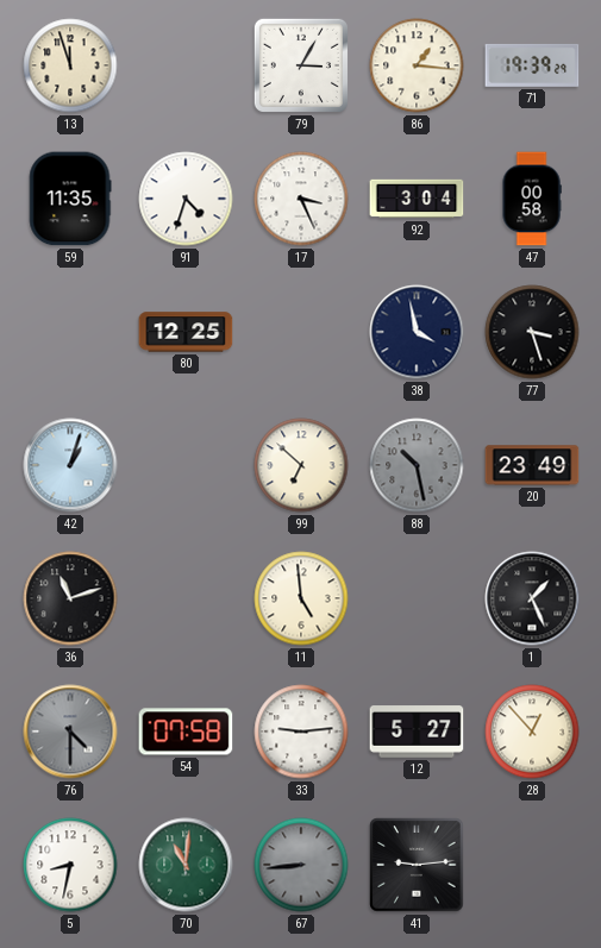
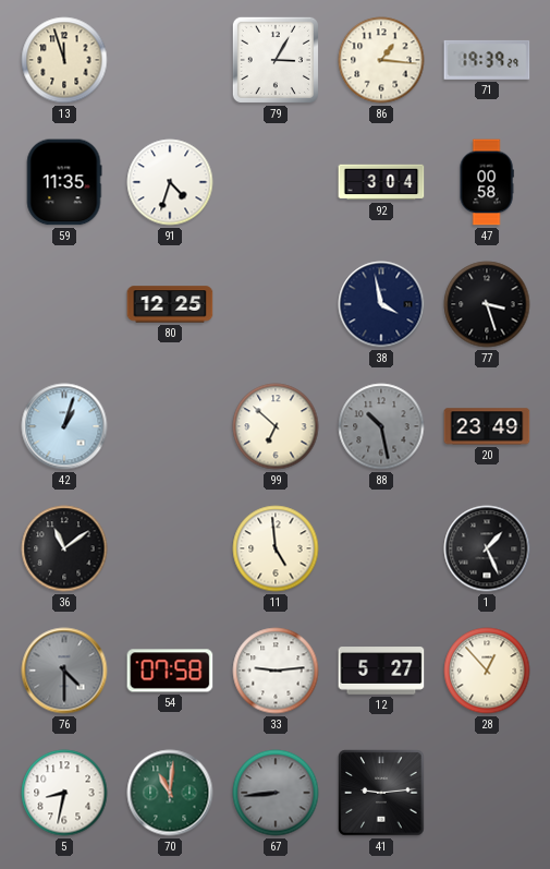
17: 3:26 -> none
36: 11:12 -> 11:09
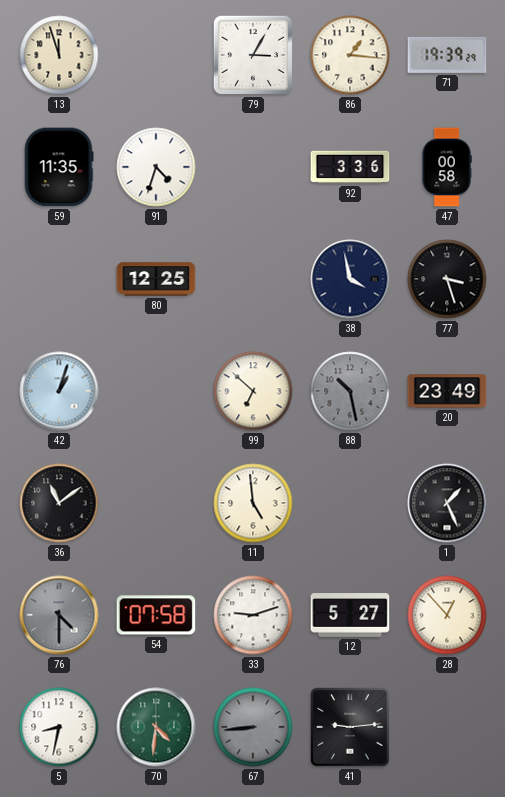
92: 3:04 -> 3:36
33: 9:14 -> 9:12
70: 11:01 -> 4:31
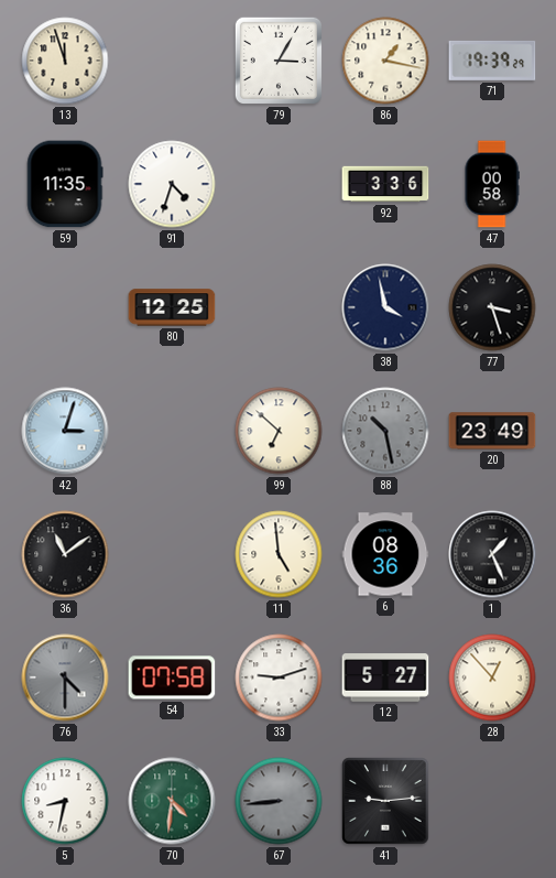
86: 1:16 -> 1:17
42: 1:03 -> 3:03
6: none -> 08:36
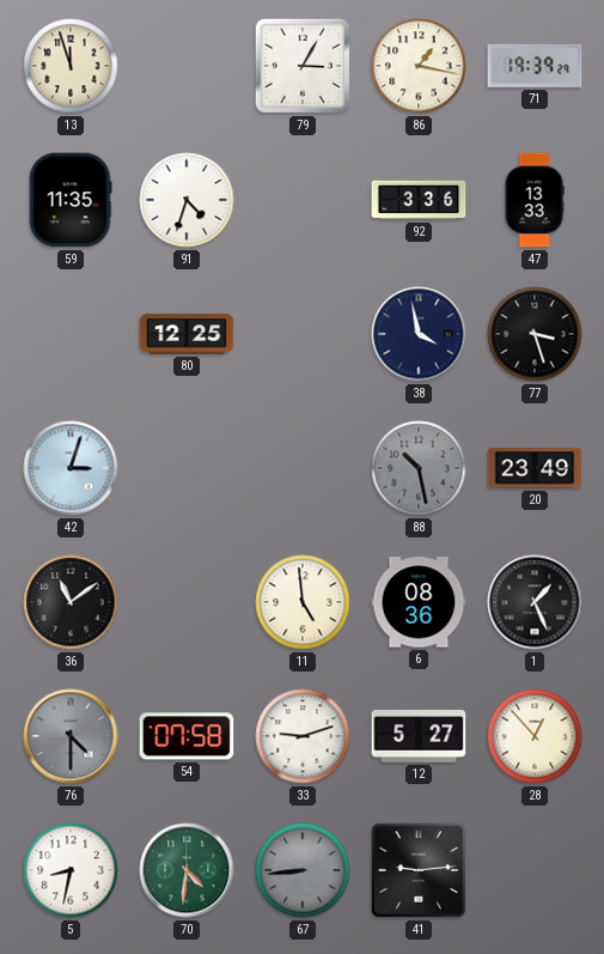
47: 00:58 -> 13:33
99: 6:52 -> none
